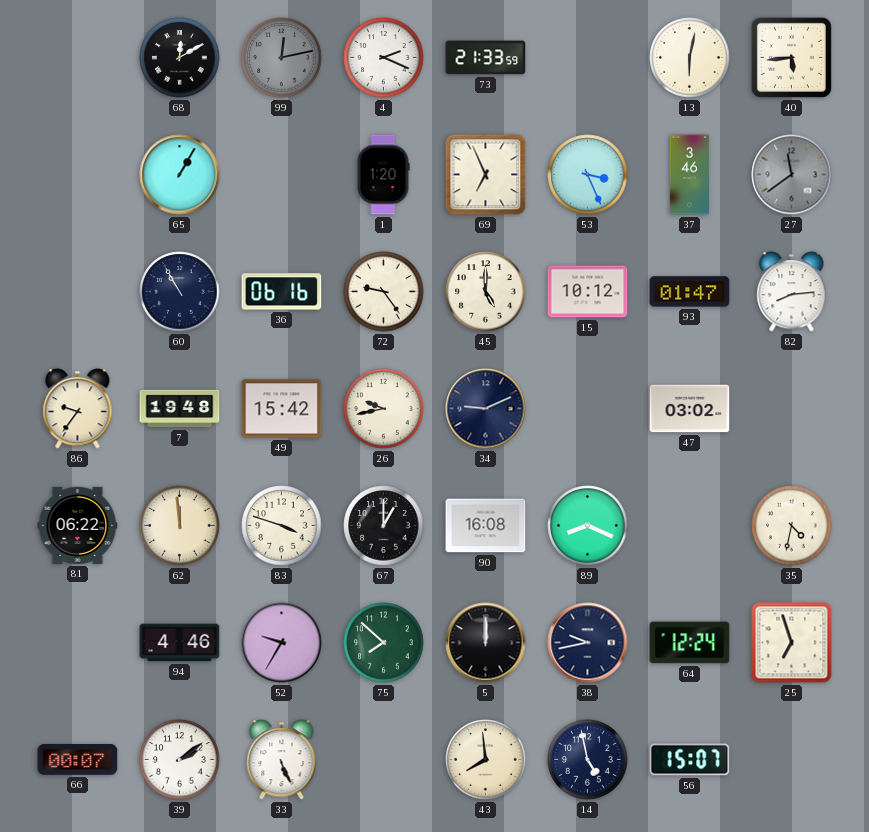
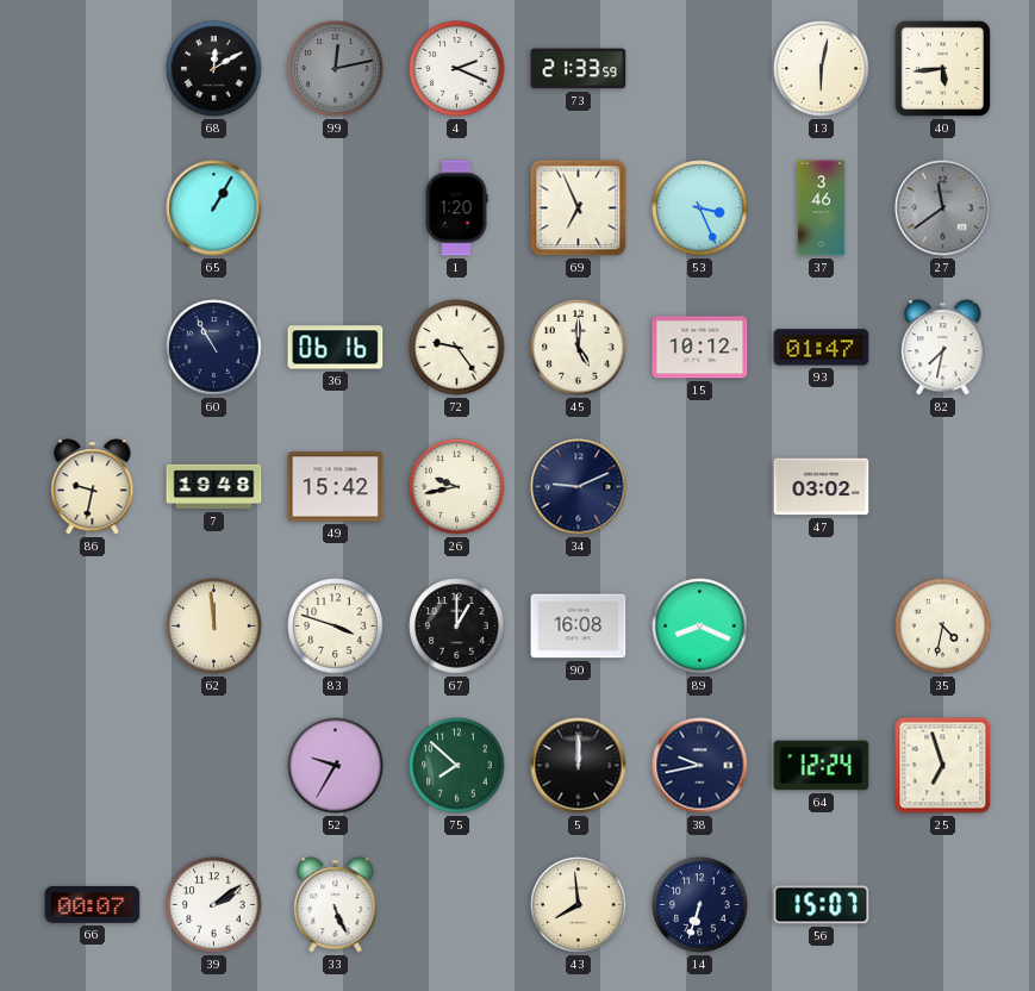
82: 8:14 -> 7:32
86: 9:36 -> 9:32
81: 06:22 -> none
94: 4:46 -> none
14: 4:58 -> 6:33
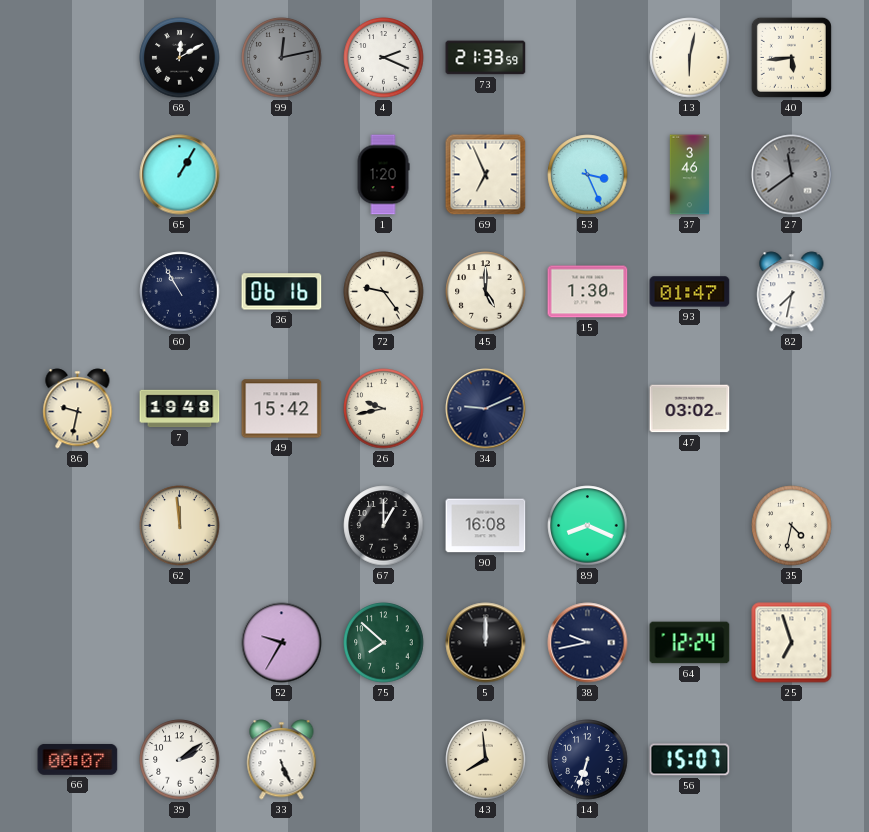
15: 10:12 -> 1:30
83: 3:48 -> none
